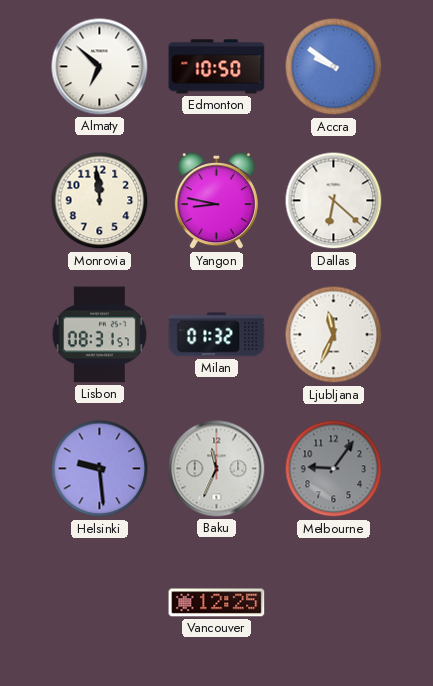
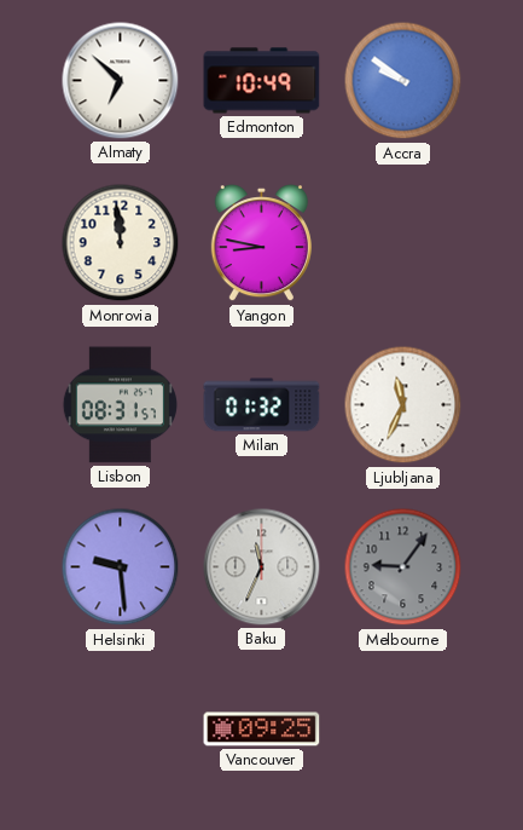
Edmonton: 10:50 -> 10:49
Dallas: 6:22 -> none
Vancouver: 12:25 -> 09:25
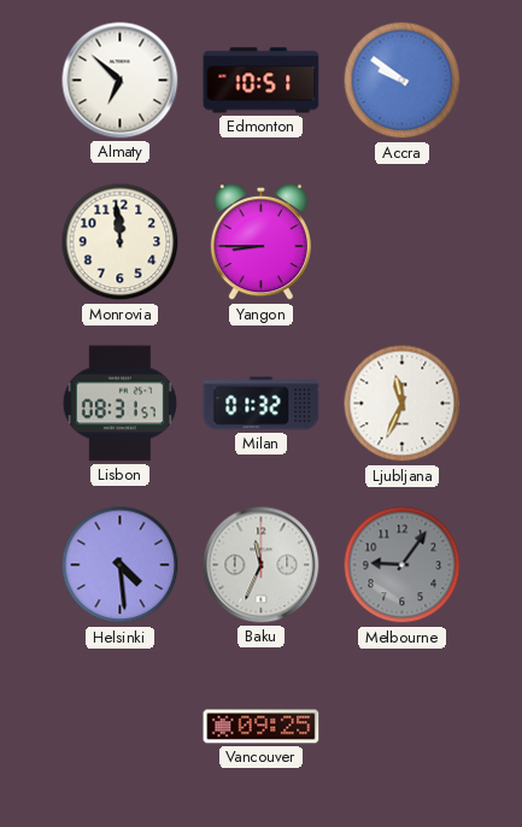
Edmonton: 10:49 -> 10:51
Yangon: 8:47 -> 8:45
Helsinki: 9:29 -> 4:29
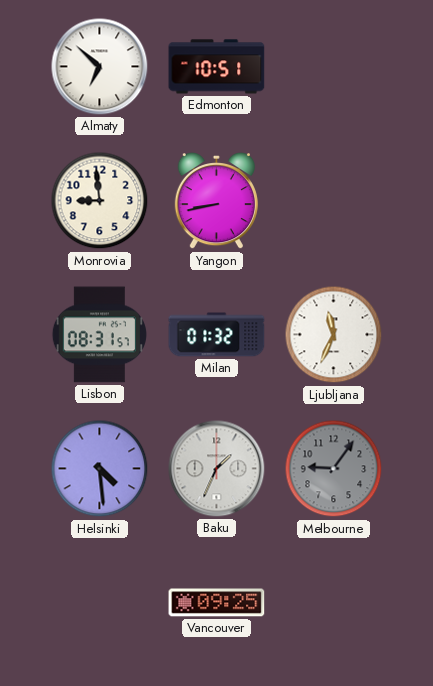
Accra: 9:51 -> none
Monrovia: 11:59 -> 8:59
Yangon: 8:45 -> 8:43
Baku: 11:34 -> 1:34
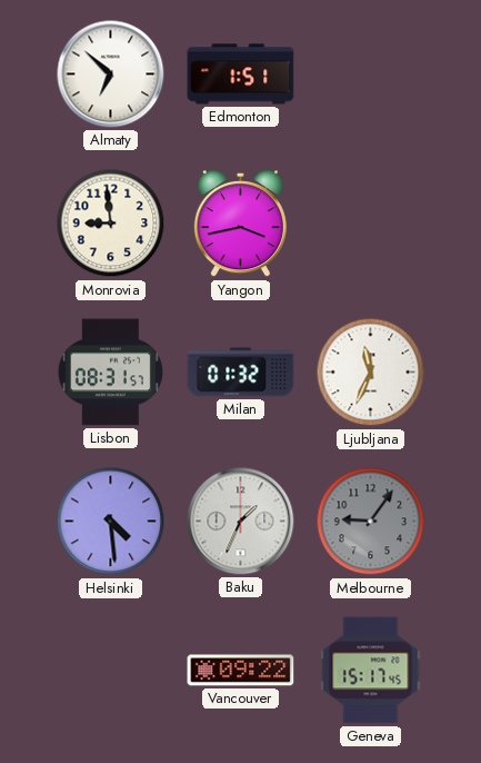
Edmonton: 10:51 -> 1:51
Yangon: 8:43 -> 3:43
Vancouver: 09:25 -> 09:22
Geneva: none -> 15:17
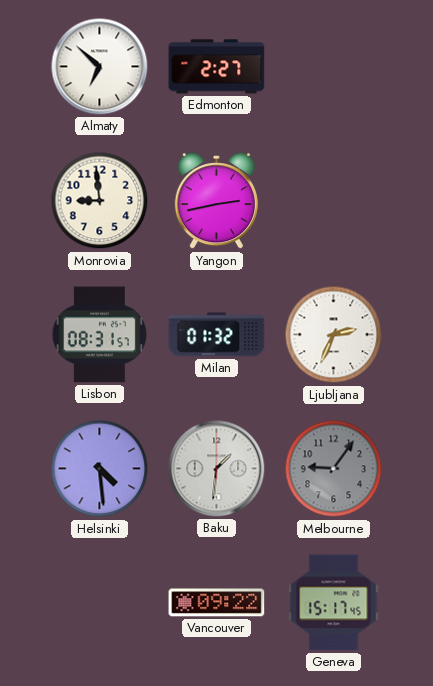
Edmonton: 1:51 -> 2:27
Yangon: 3:43 -> 2:43
Ljubljana: 11:34 -> 2:34
Baku: 1:34 -> 1:31
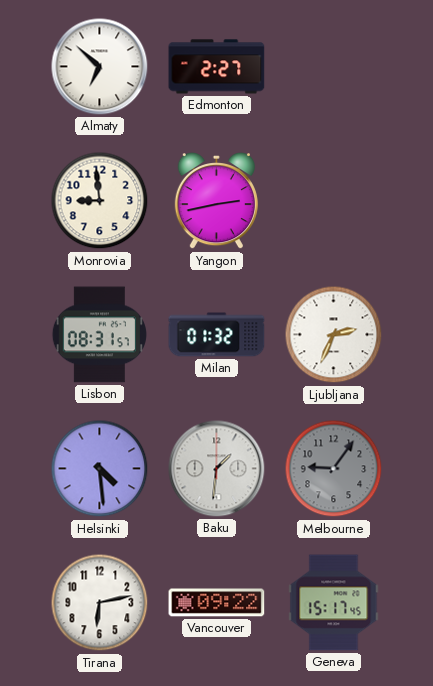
Tirana: none -> 6:13
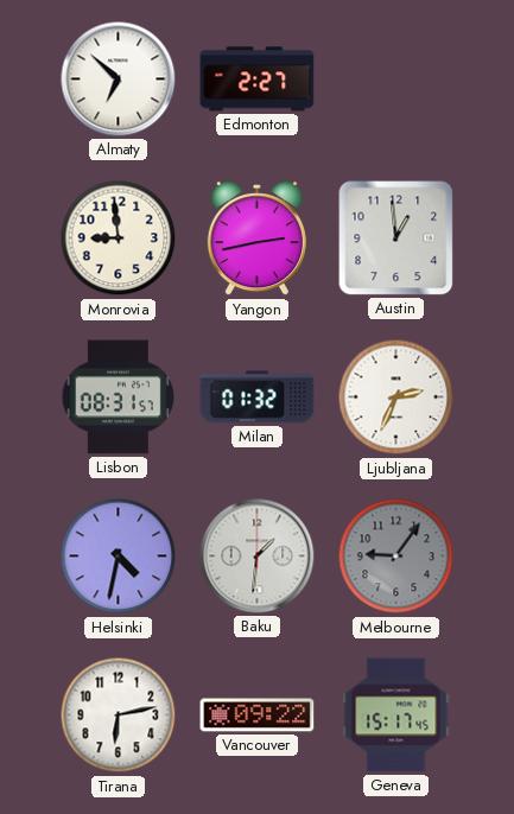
Austin: none -> 12:59
Helsinki: 4:29 -> 4:32
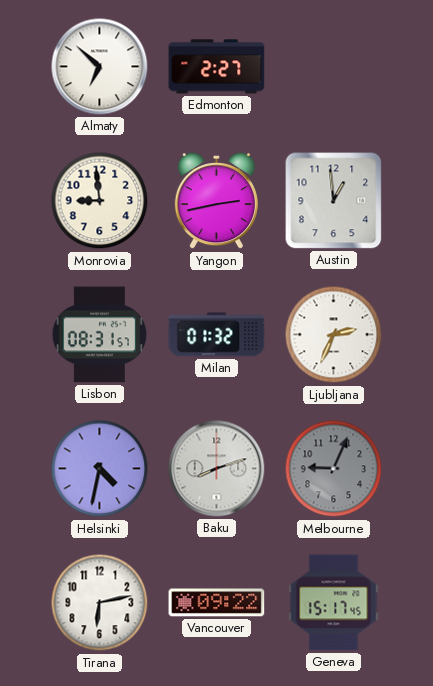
Baku: 1:31 -> 8:12
Melbourne: 9:06 -> 9:04
